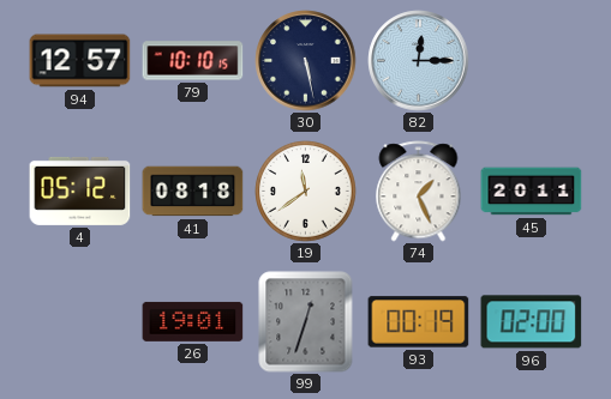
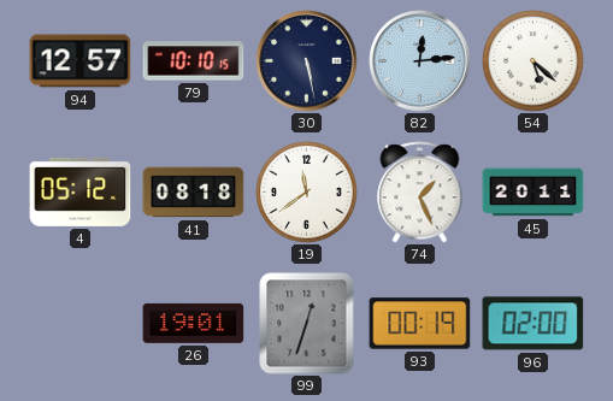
82: 12:15 -> 12:14
54: none -> 5:22
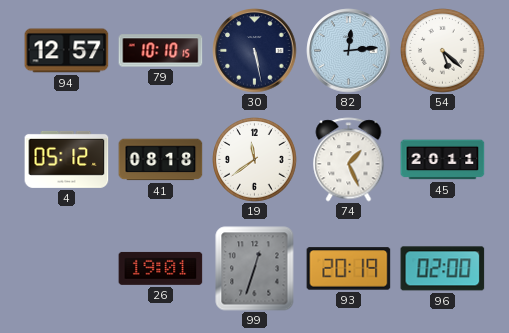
93: 00:19 -> 20:19
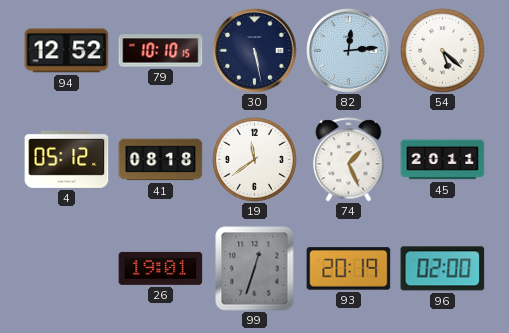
94: 12:57 -> 12:52
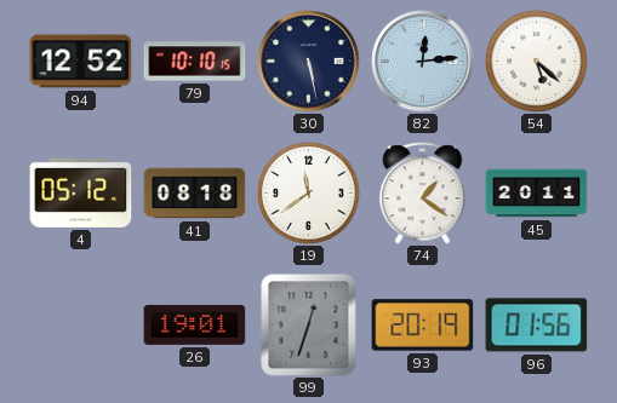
74: 1:26 -> 1:21
96: 02:00 -> 01:56
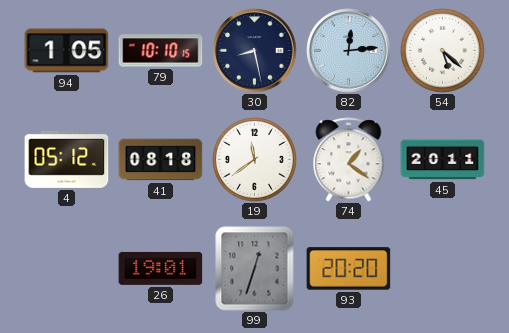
94: 12:52 -> 1:05
30: 5:28 -> 8:28
93: 20:19 -> 20:20
96: 01:56 -> none
